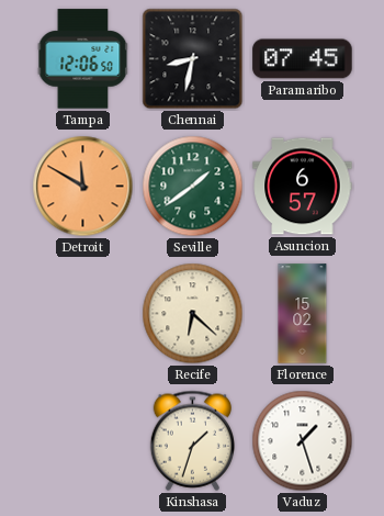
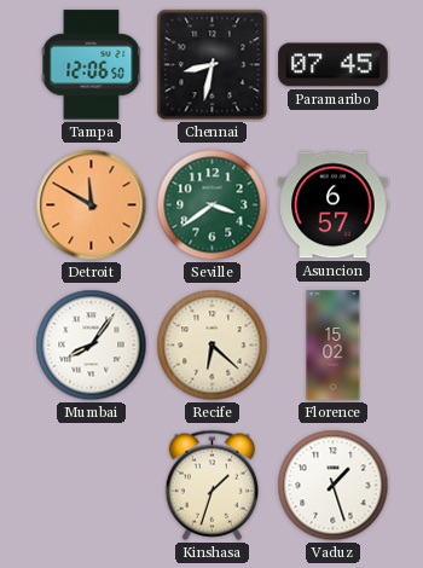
Seville: 1:39 -> 3:39
Mumbai: none -> 8:06
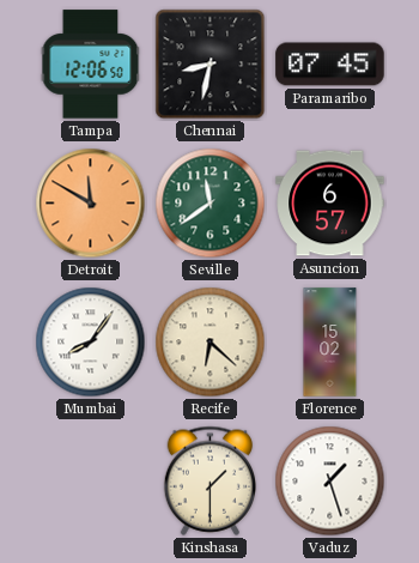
Seville: 3:39 -> 11:39
Kinshasa: 1:33 -> 1:30
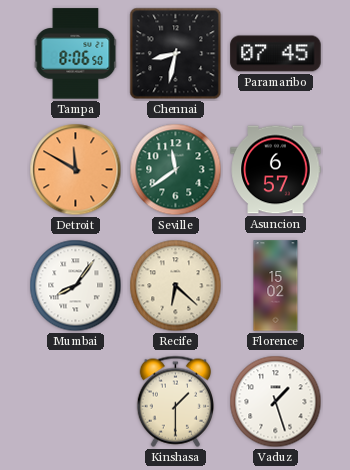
Tampa: 12:06 -> 8:06
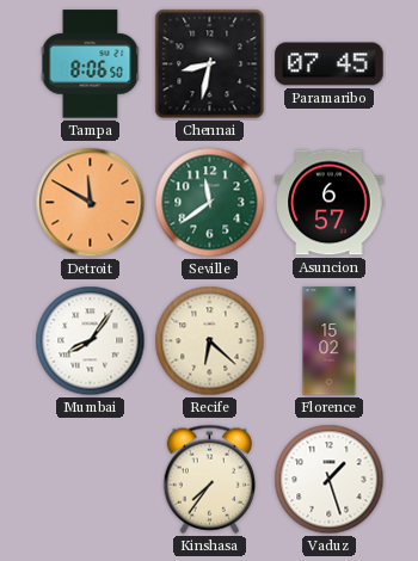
Kinshasa: 1:30 -> 7:36
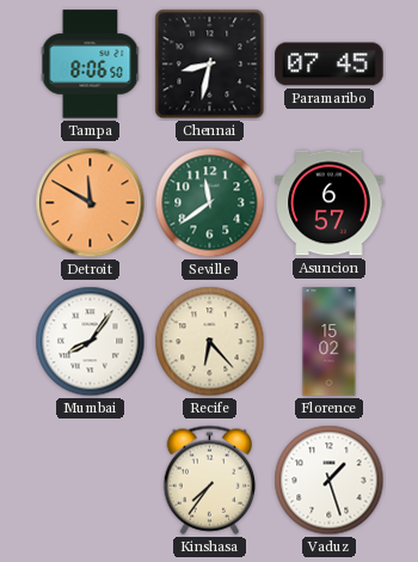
Recife: 6:22 -> 6:23
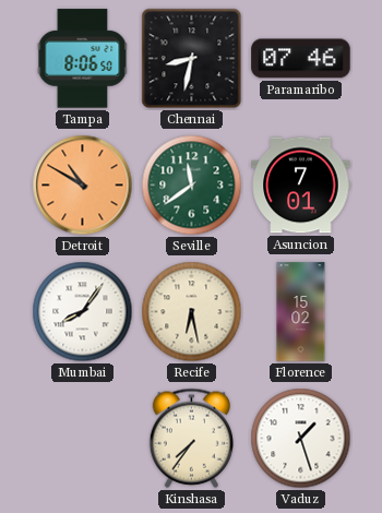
Paramaribo: 07:45 -> 07:46
Detroit: 11:50 -> 10:50
Asuncion: 6:57 -> 7:01
Recife: 6:23 -> 6:28
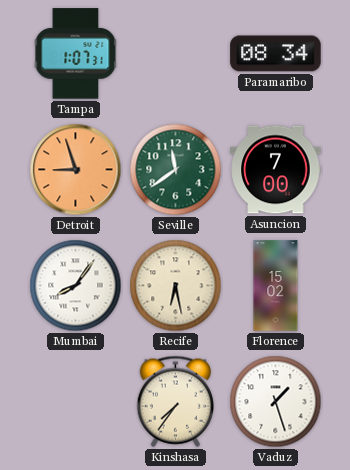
Tampa: 8:06 -> 1:07
Chennai: 8:32 -> none
Paramaribo: 07:46 -> 08:34
Detroit: 10:50 -> 8:57
Asuncion: 7:01 -> 7:00
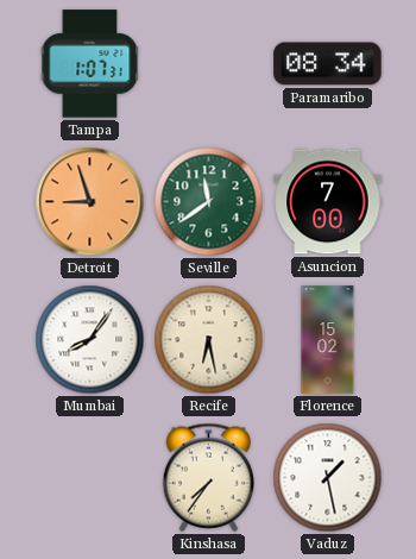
Vaduz: 1:27 -> 1:28
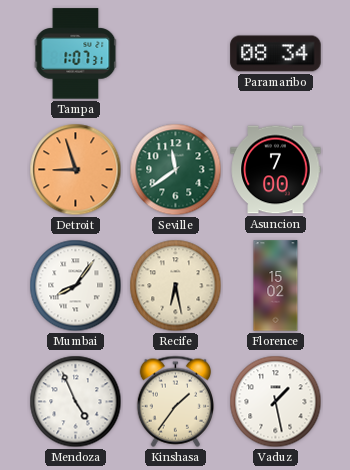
Mendoza: none -> 4:56
Kinshasa: 7:36 -> 1:36
